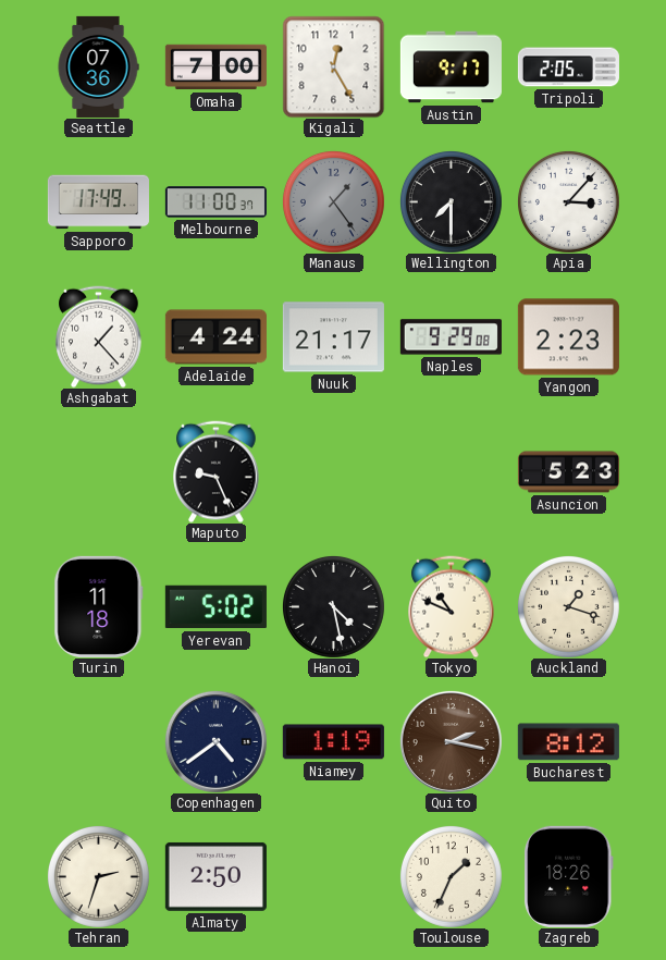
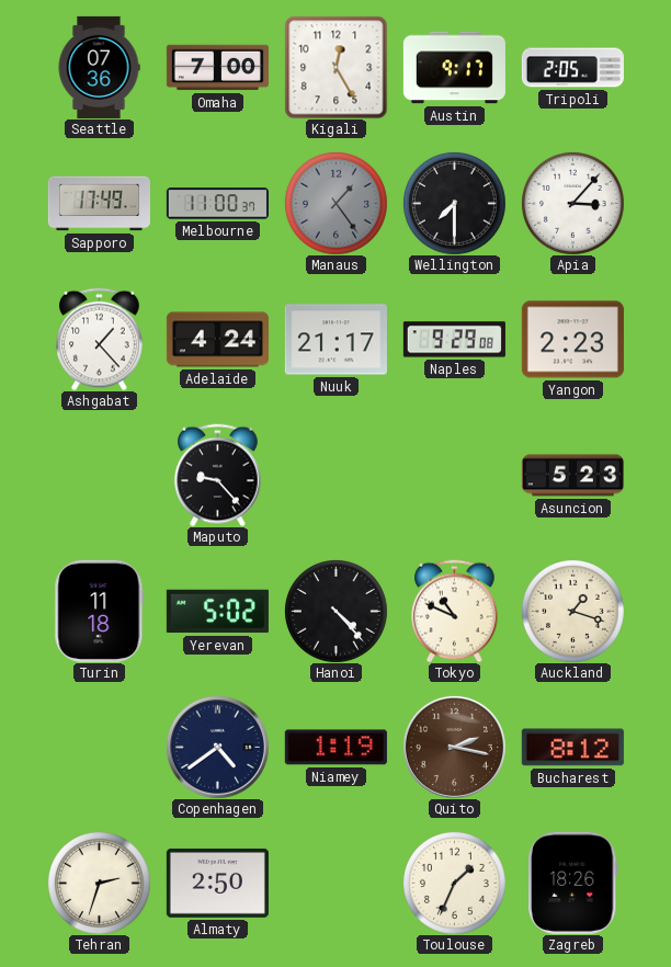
Maputo: 9:26 -> 9:23
Hanoi: 4:28 -> 4:23
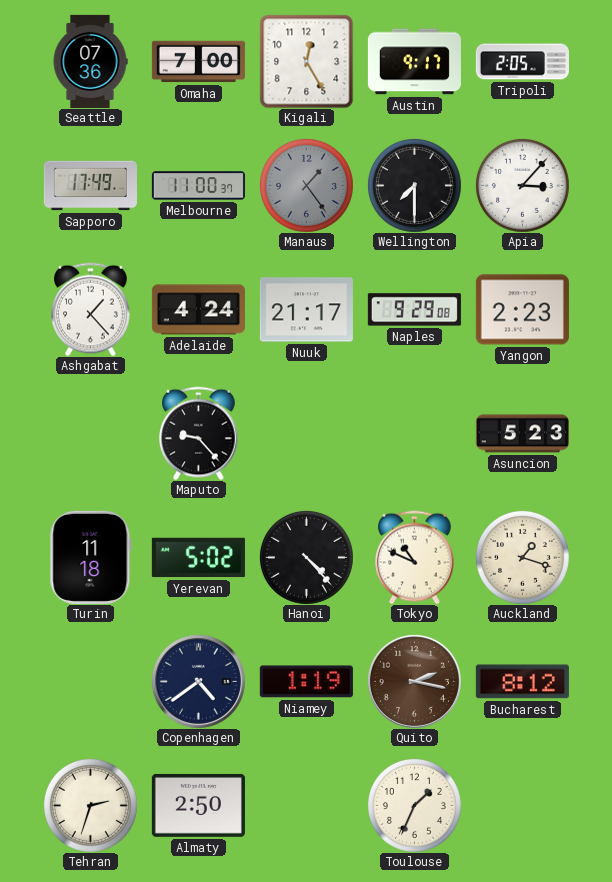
Zagreb: 18:26 -> none
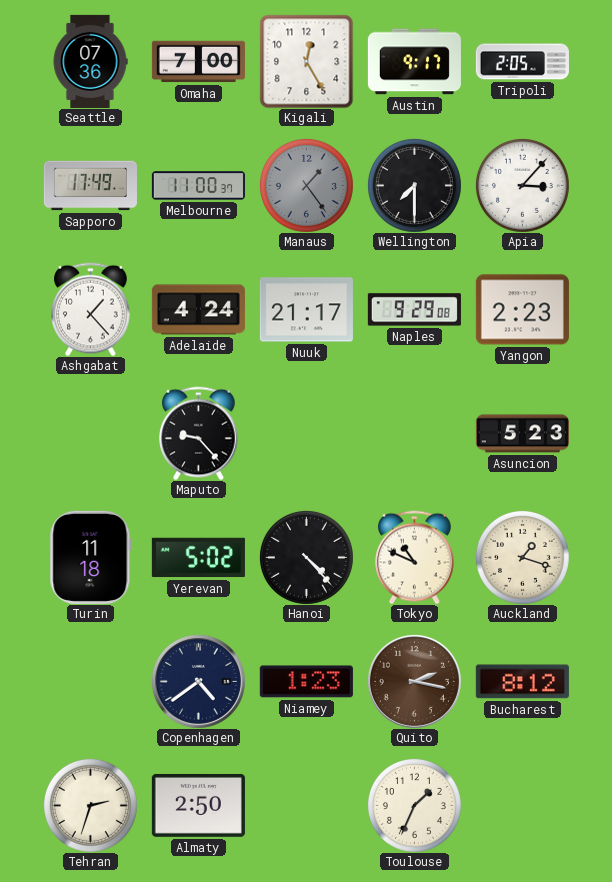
Niamey: 1:19 -> 1:23
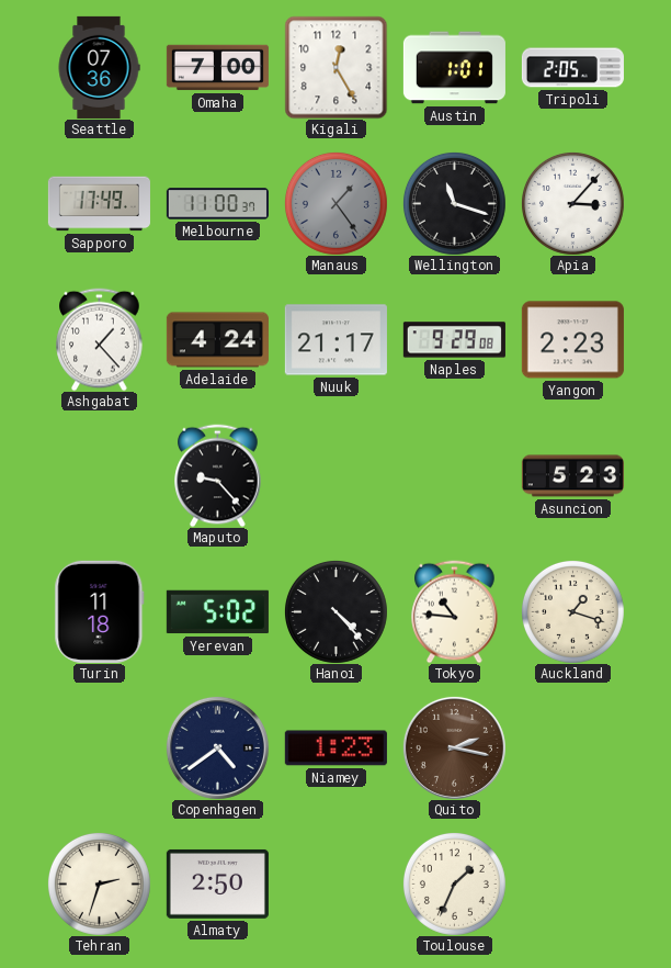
Austin: 9:17 -> 1:01
Wellington: 7:30 -> 11:18
Tokyo: 10:49 -> 10:46
Bucharest: 8:12 -> none
